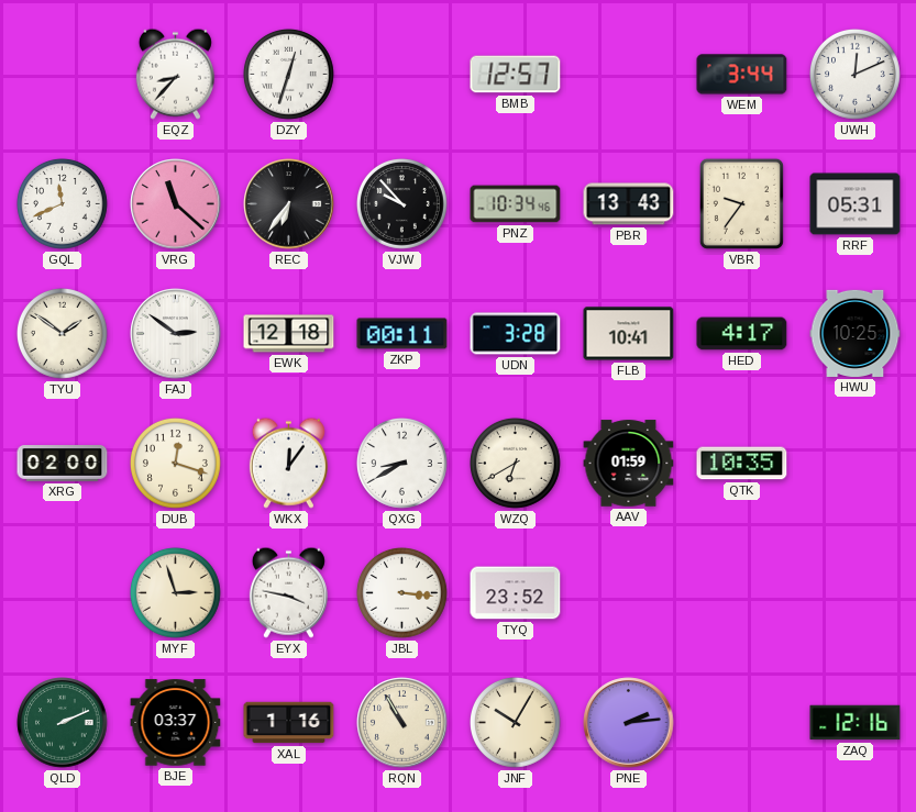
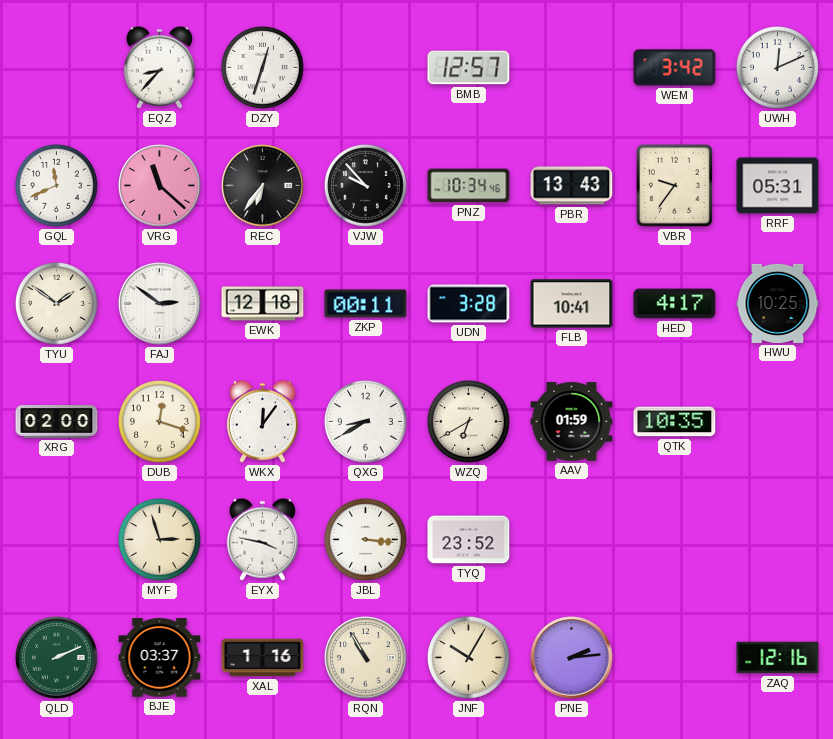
WEM: 3:44 -> 3:42
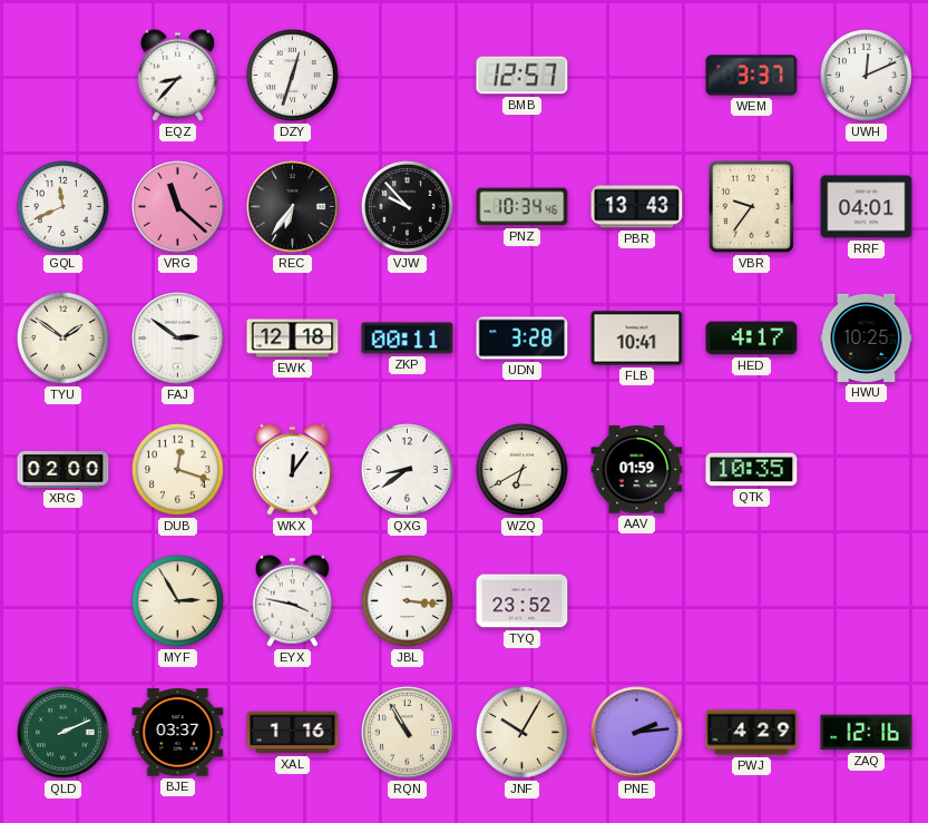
WEM: 3:42 -> 3:37
RRF: 05:31 -> 04:01
QXG: 8:40 -> 8:39
MYF: 2:57 -> 2:55
PWJ: none -> 4:29
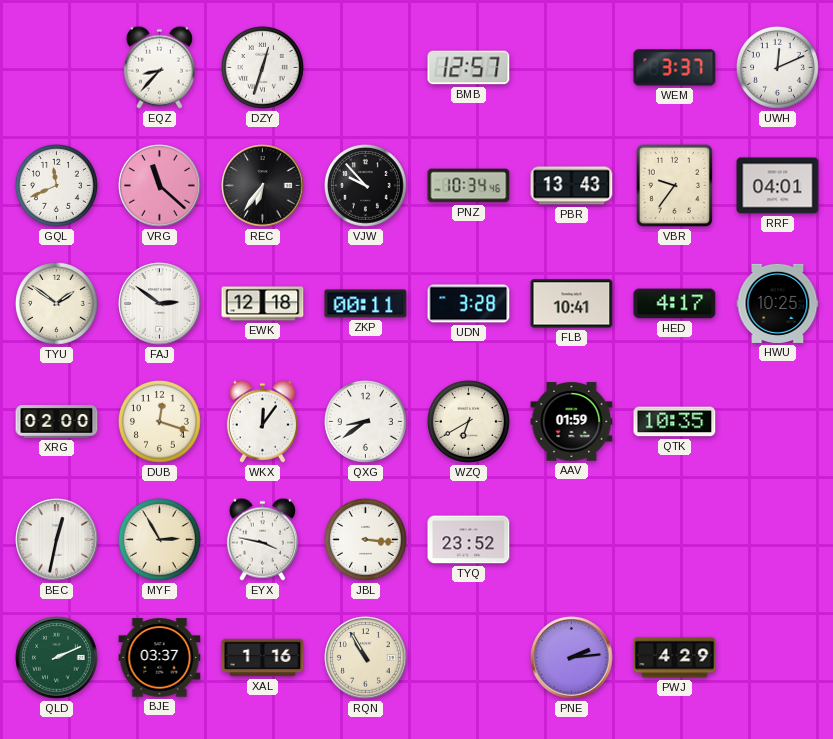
BEC: none -> 12:32
JNF: 10:05 -> none
ZAQ: 12:16 -> none
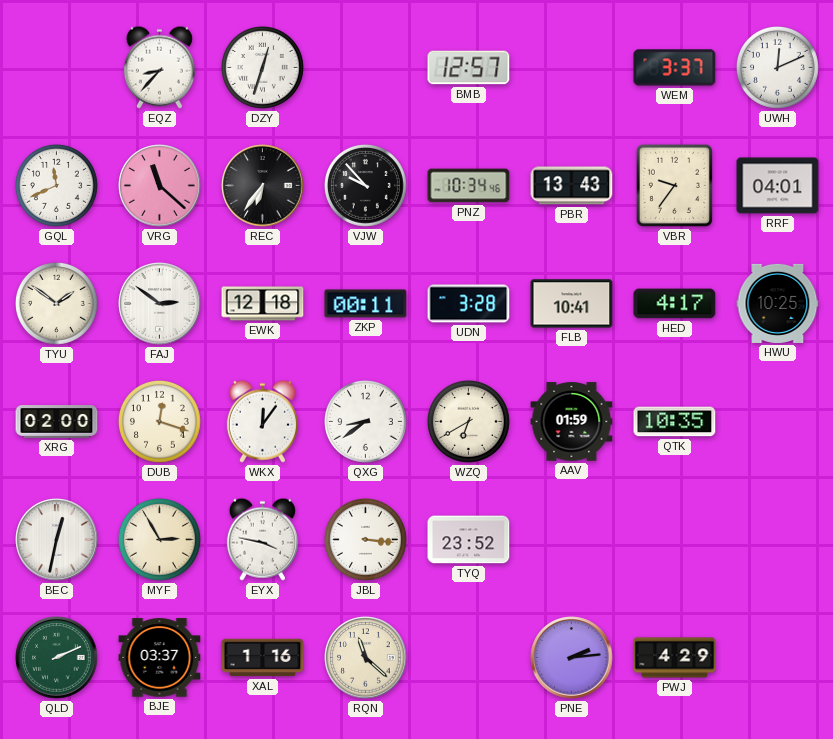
RQN: 10:55 -> 11:22
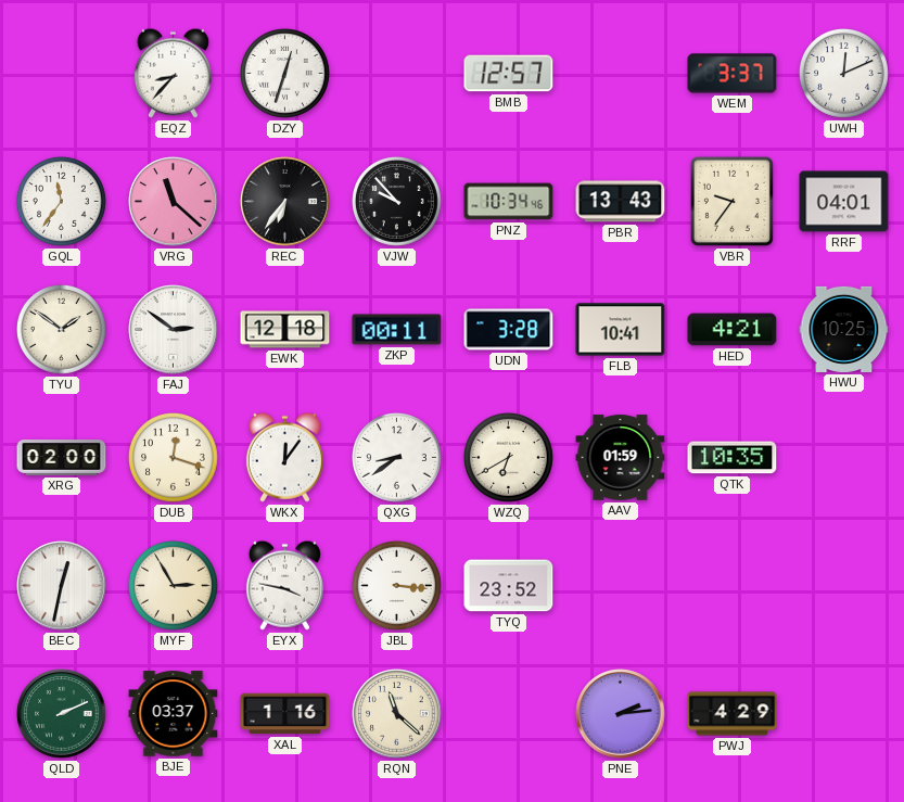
GQL: 11:41 -> 11:36
HED: 4:17 -> 4:21
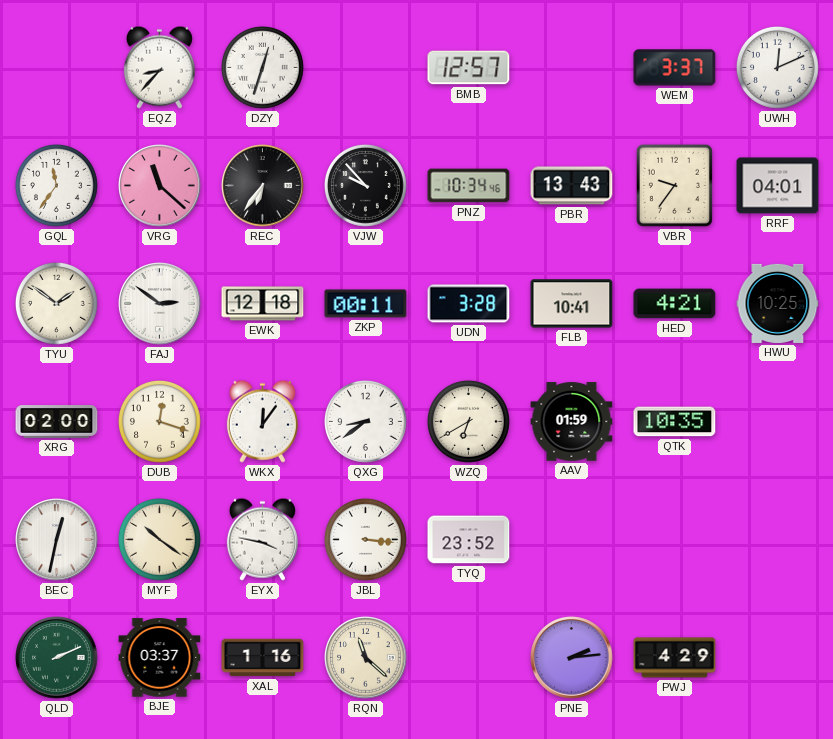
MYF: 2:55 -> 10:21
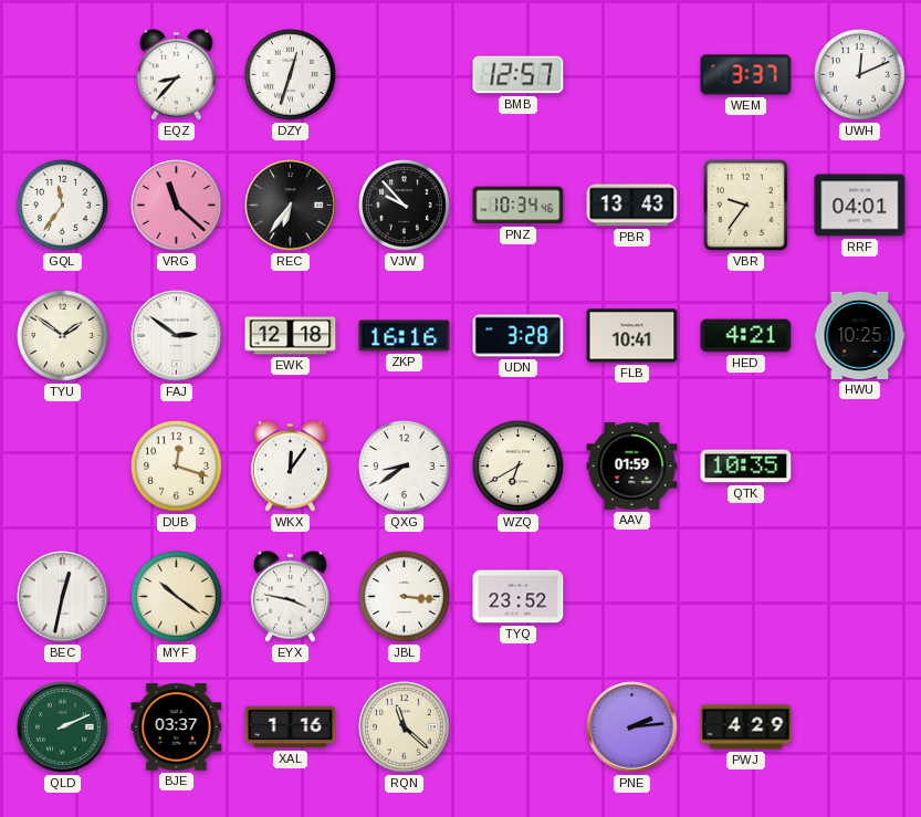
ZKP: 00:11 -> 16:16
XRG: 02:00 -> none
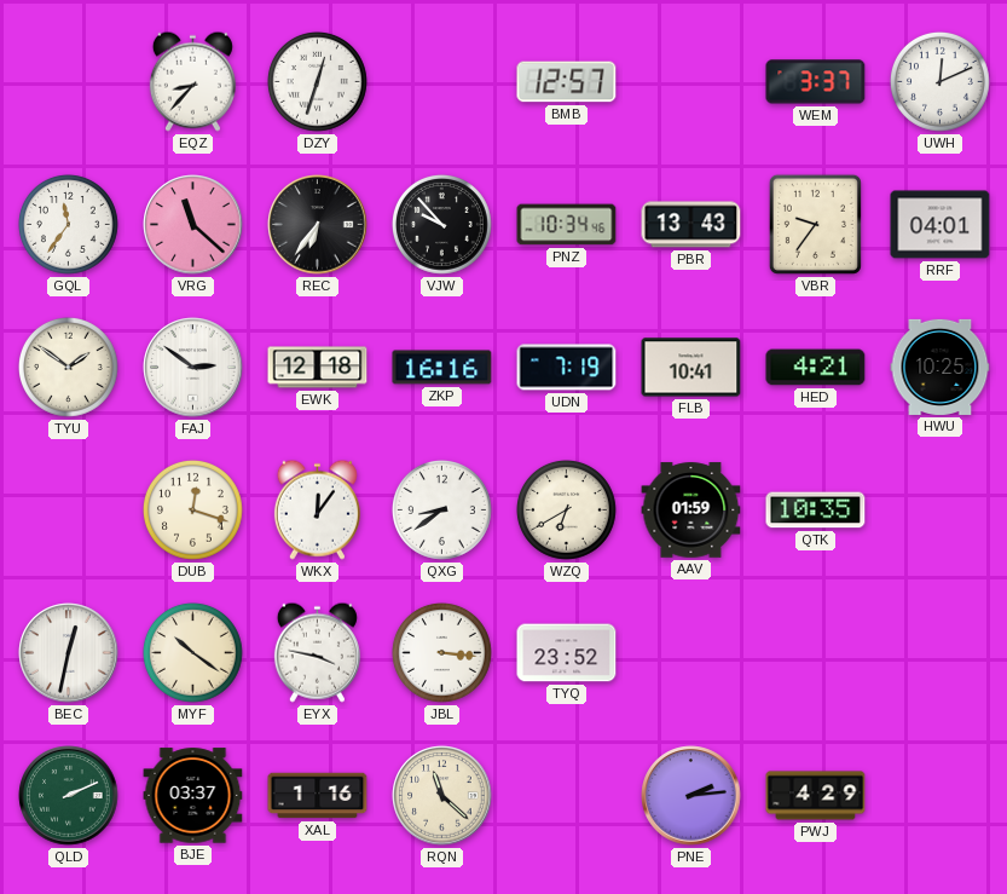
UDN: 3:28 -> 7:19
